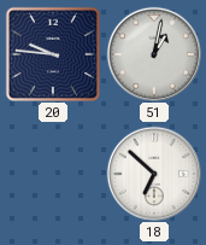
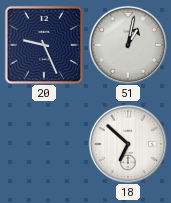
20: 9:46 -> 9:26
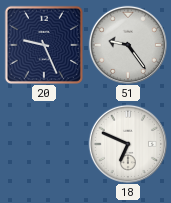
51: 1:02 -> 9:24
18: 6:52 -> 6:49
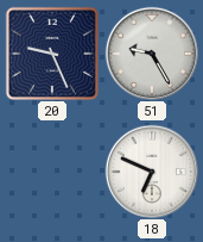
51: 9:24 -> 9:25
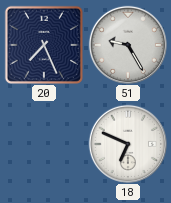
20: 9:26 -> 7:26
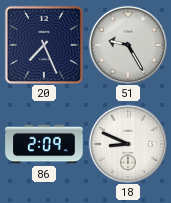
86: none -> 2:09
18: 6:49 -> 8:49
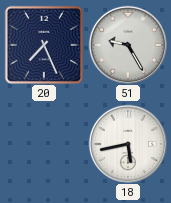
86: 2:09 -> none
18: 8:49 -> 5:43
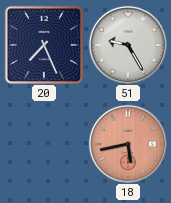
18 dial: white -> salmon
